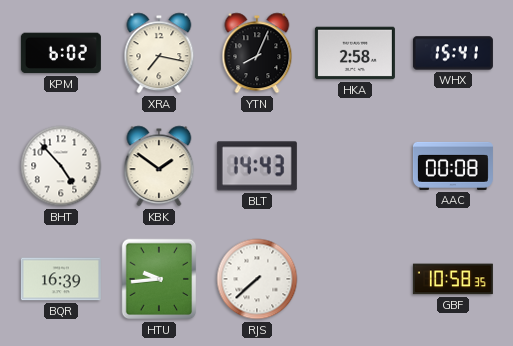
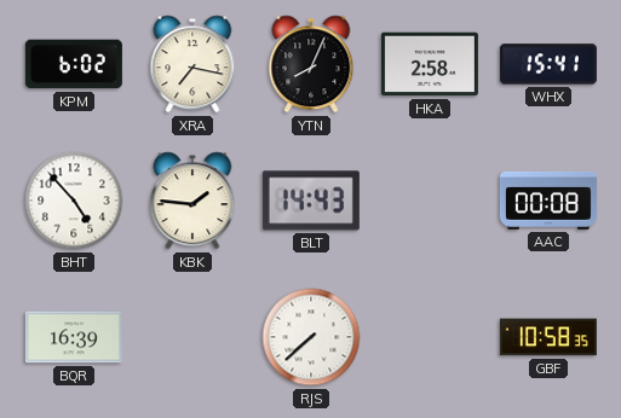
KBK: 1:51 -> 1:46
HTU: 9:44 -> none
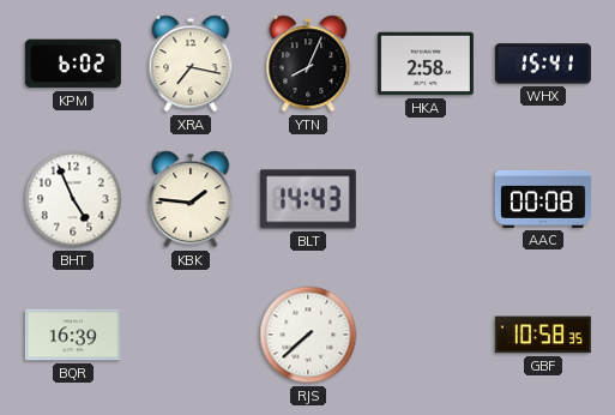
BHT: 4:53 -> 4:56
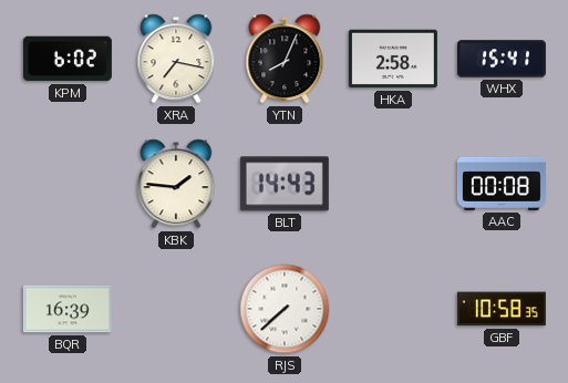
BHT: 4:56 -> none
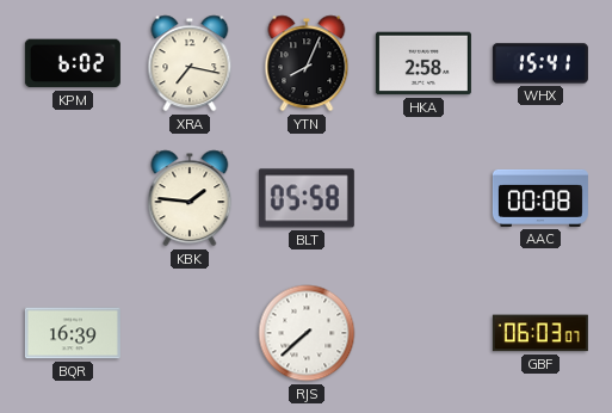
BLT: 14:43 -> 05:58
GBF: 10:58 -> 06:03
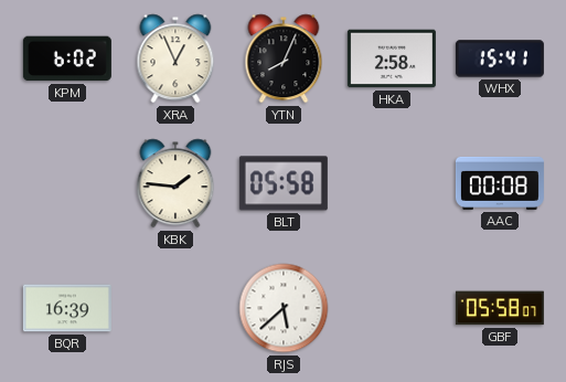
XRA: 7:17 -> 12:56
RJS: 7:38 -> 5:38
GBF: 06:03 -> 05:58
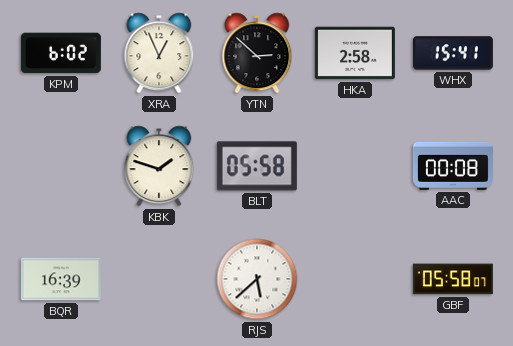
YTN: 8:04 -> 2:52
KBK: 1:46 -> 1:48
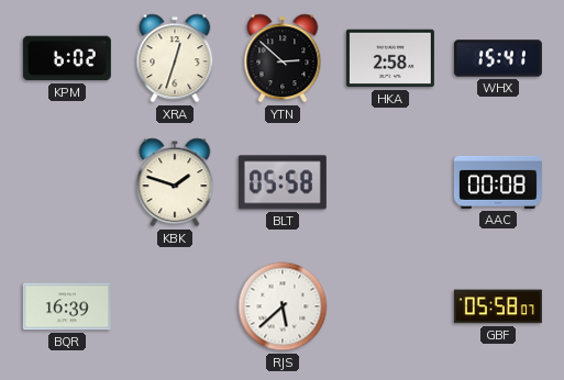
XRA: 12:56 -> 12:33
